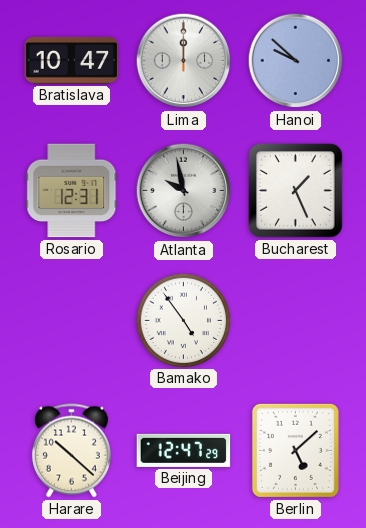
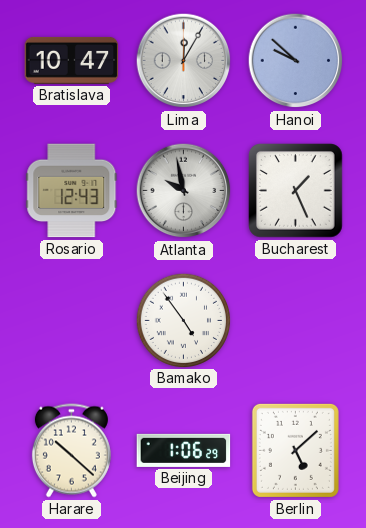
Lima: 12:00 -> 12:05
Rosario: 12:31 -> 12:43
Beijing: 12:47 -> 1:06
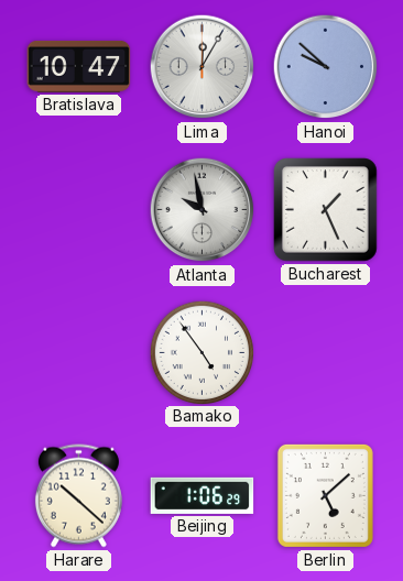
Rosario: 12:43 -> none
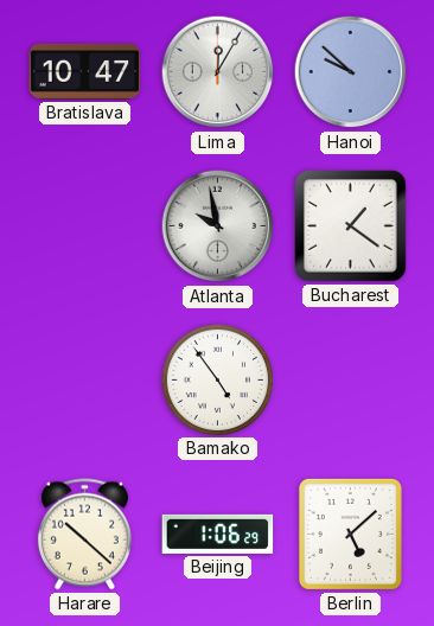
Bucharest: 1:26 -> 1:21
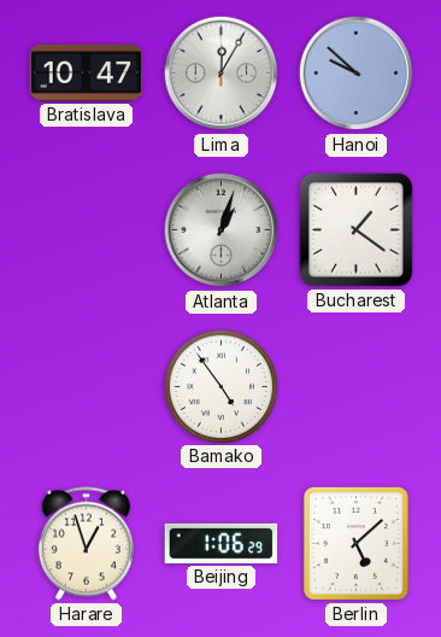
Atlanta: 9:58 -> 1:03
Harare: 10:22 -> 12:57
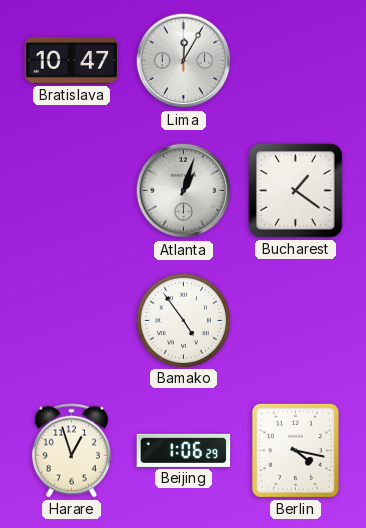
Hanoi: 9:52 -> none
Berlin: 5:08 -> 4:17
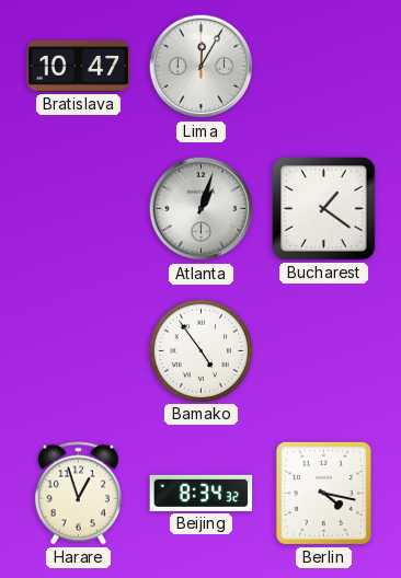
Beijing: 1:06 -> 8:34
